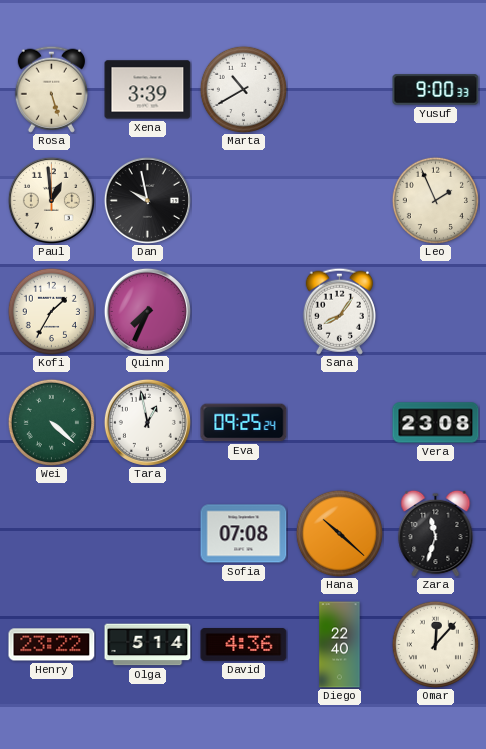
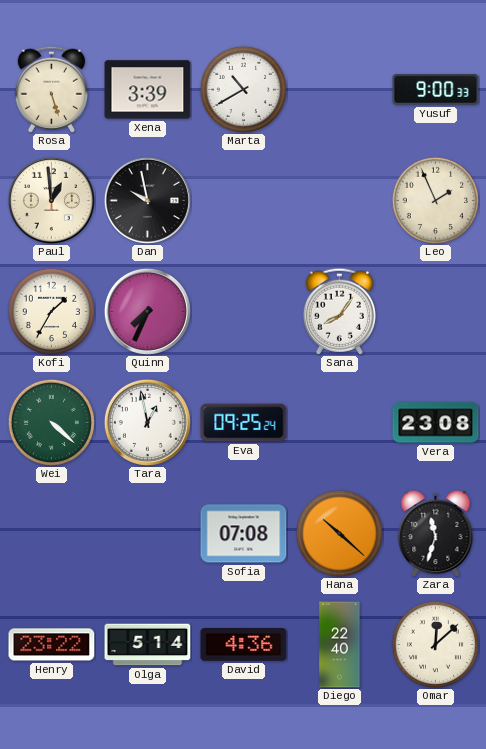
Omar: 12:07 -> 12:08
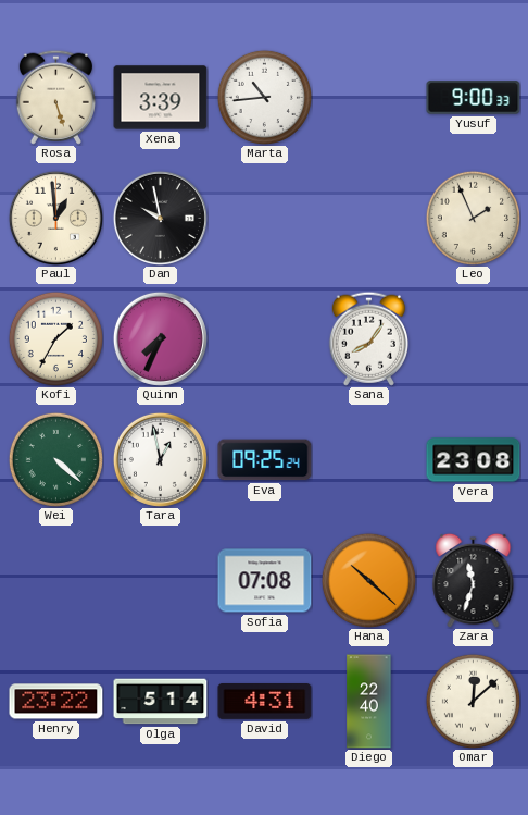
Marta: 10:40 -> 10:44
David: 4:36 -> 4:31
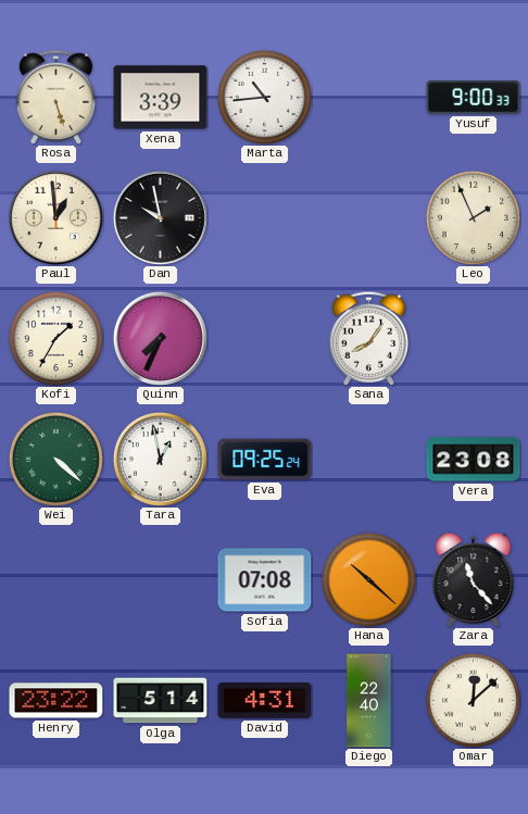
Zara: 11:33 -> 11:23
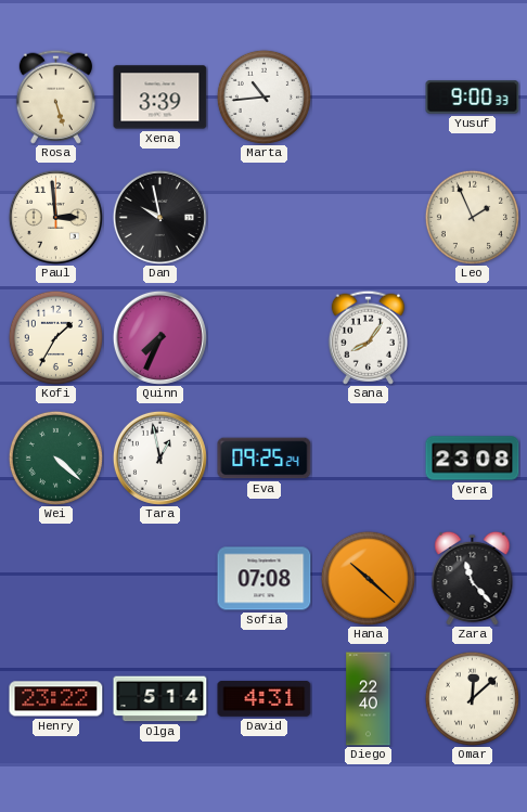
Paul: 12:59 -> 2:59
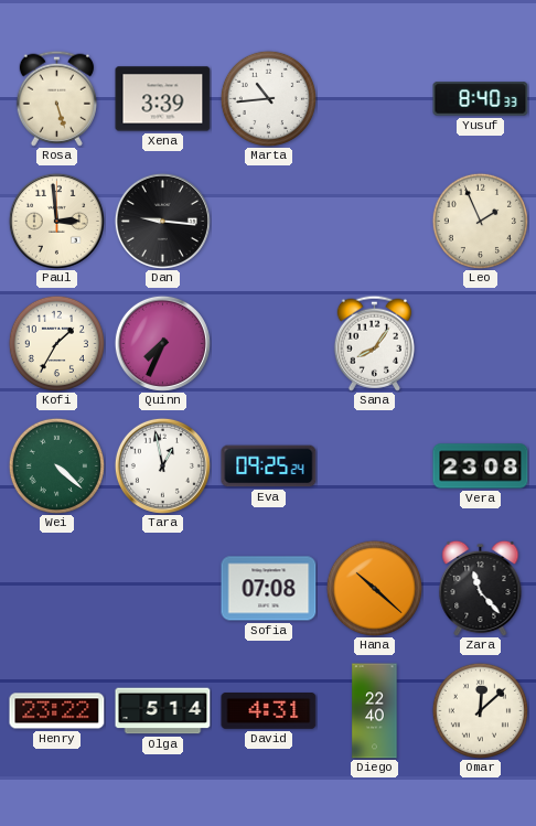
Yusuf: 9:00 -> 8:40
Dan: 9:58 -> 9:16
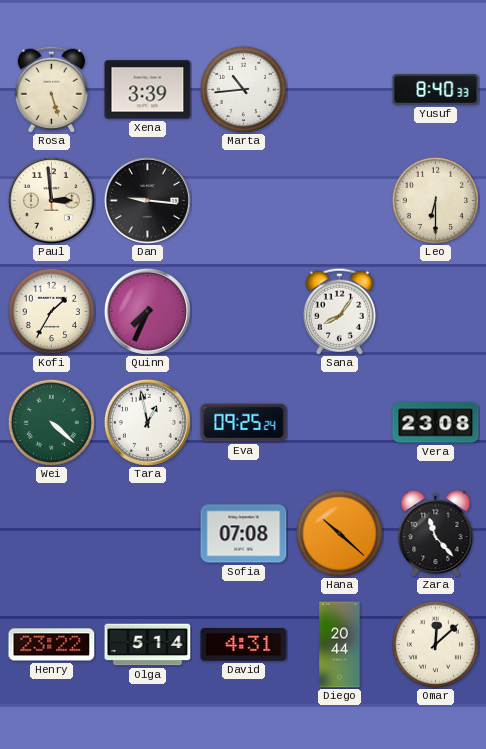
Leo: 1:56 -> 6:30
Diego: 22:40 -> 20:44
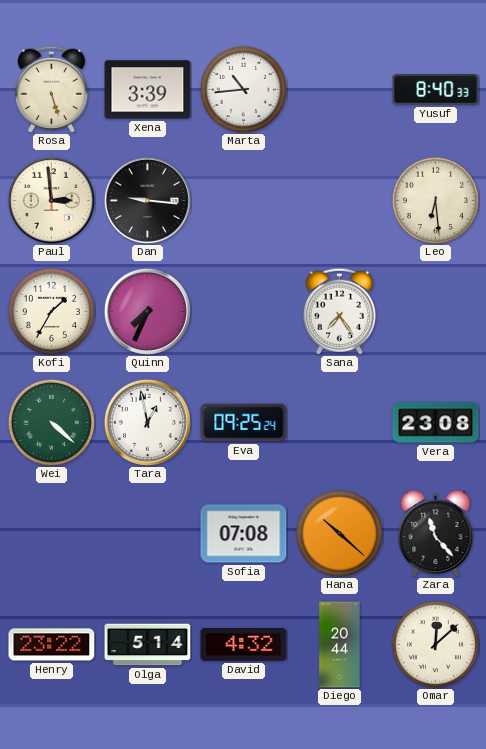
Leo: 6:30 -> 6:29
Sana: 8:06 -> 7:24
David: 4:31 -> 4:32
